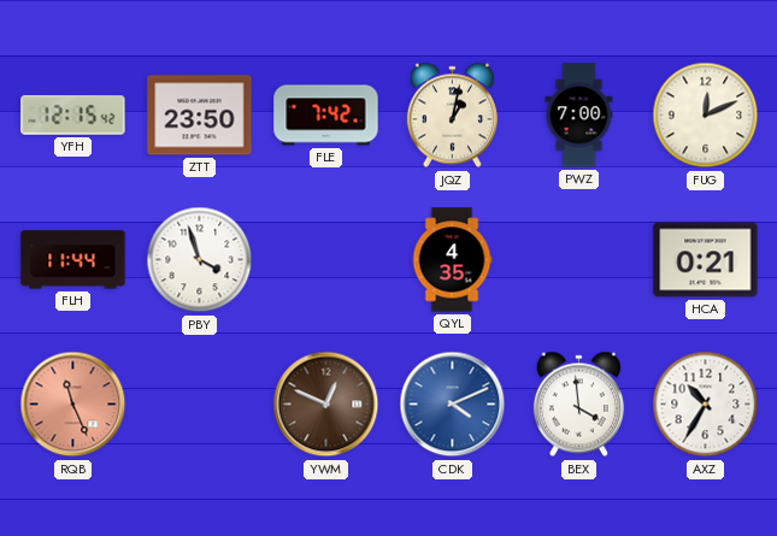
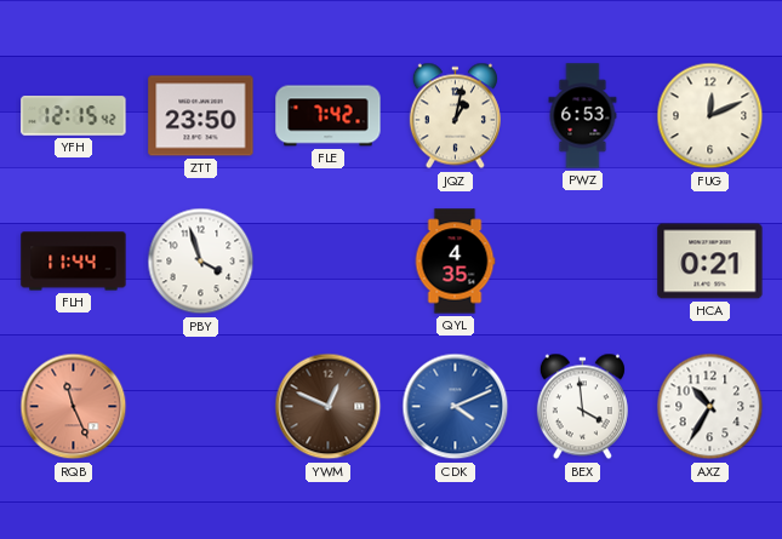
PWZ: 7:00 -> 6:53
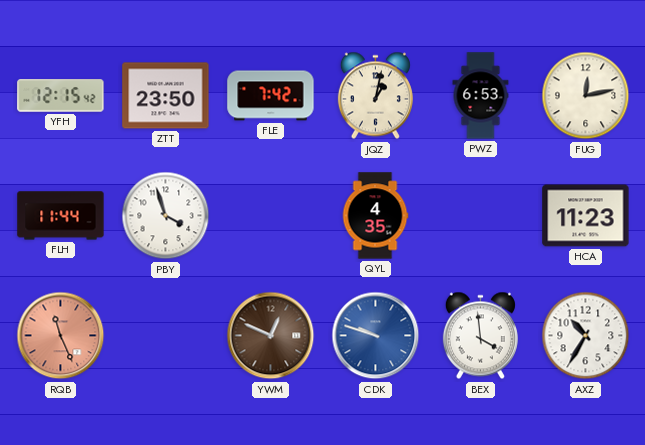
FUG: 12:11 -> 12:13
HCA: 0:21 -> 11:23
CDK: 4:11 -> 9:48
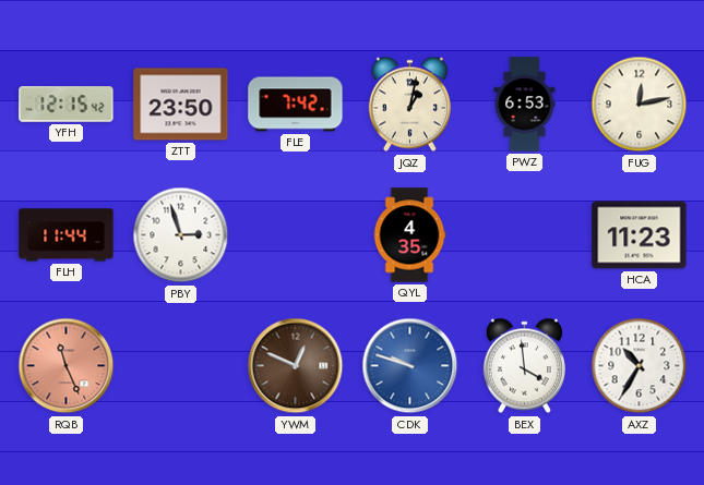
PBY: 3:57 -> 2:57
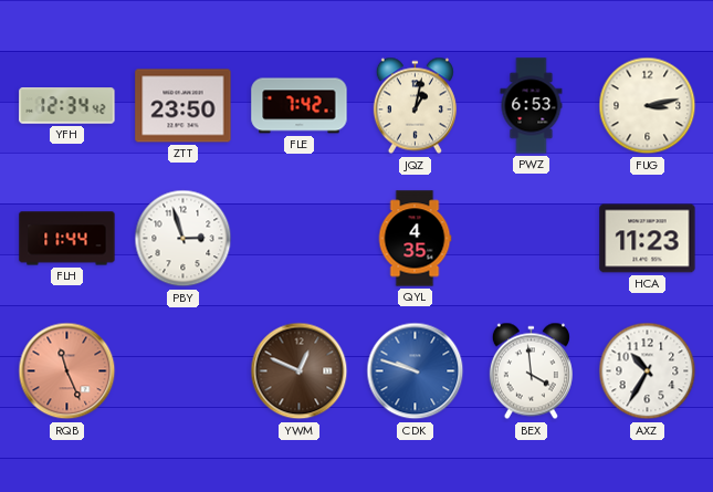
YFH: 12:15 -> 12:34
FUG: 12:13 -> 3:13
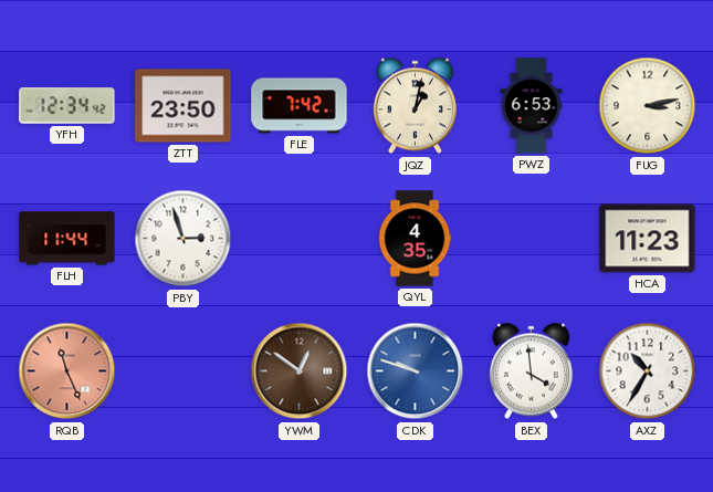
YWM: 12:49 -> 12:51
